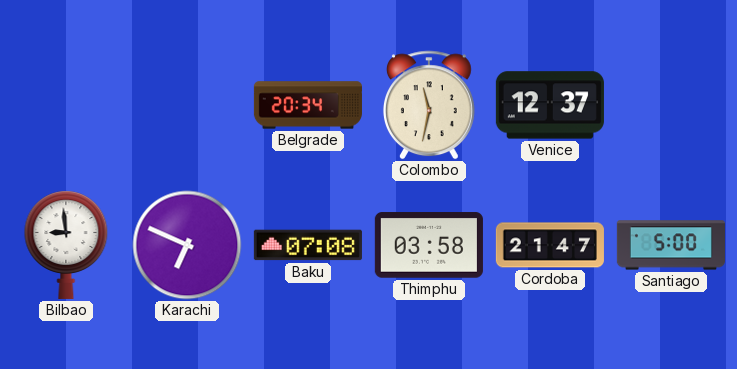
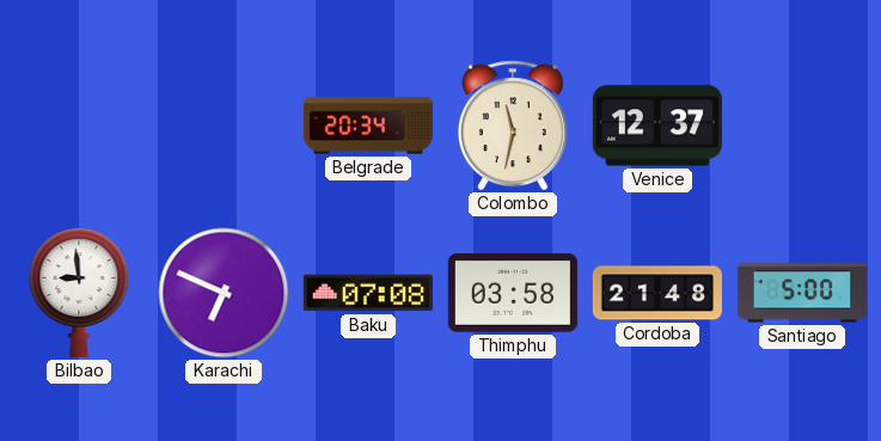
Cordoba: 21:47 -> 21:48
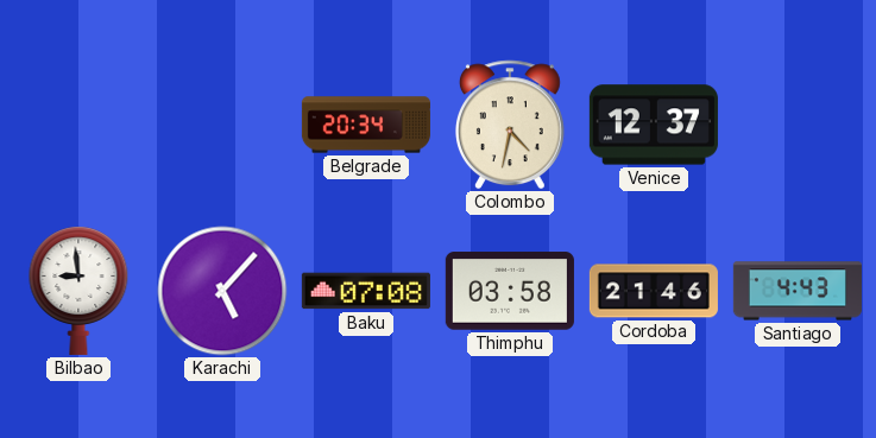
Colombo: 11:32 -> 4:32
Karachi: 6:49 -> 5:07
Cordoba: 21:48 -> 21:46
Santiago: 5:00 -> 4:43
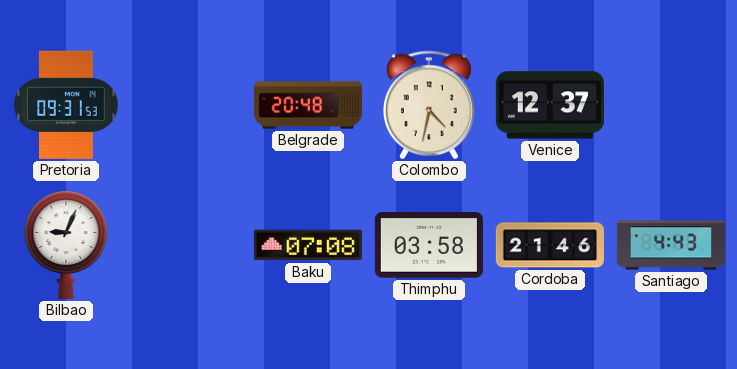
Pretoria: none -> 09:31
Belgrade: 20:34 -> 20:48
Bilbao: 8:59 -> 9:04
Karachi: 5:07 -> none
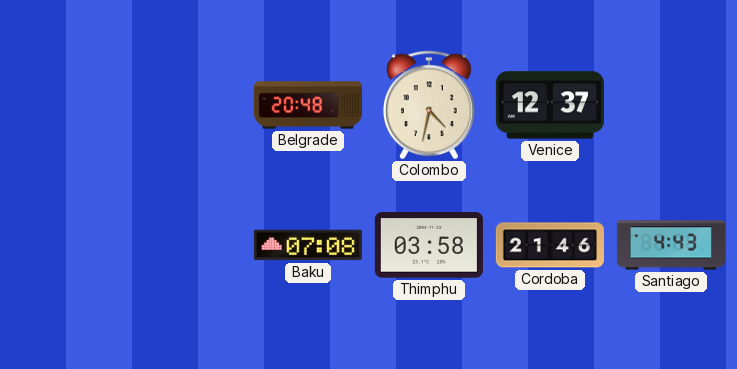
Pretoria: 09:31 -> none
Bilbao: 9:04 -> none
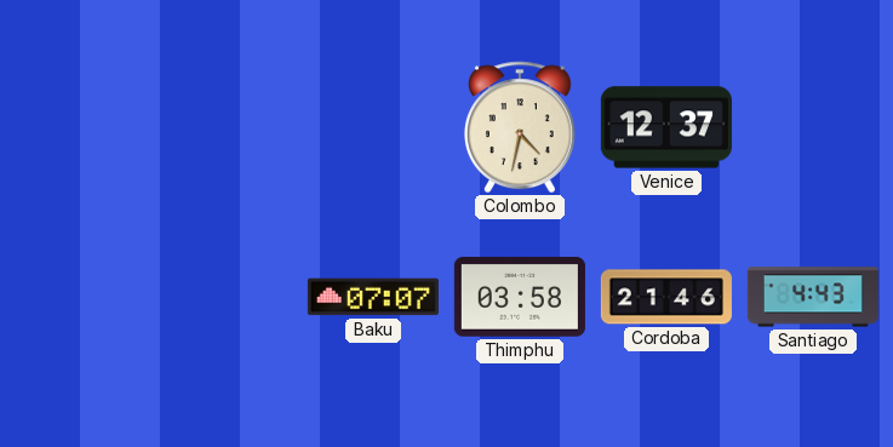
Belgrade: 20:48 -> none
Baku: 07:08 -> 07:07
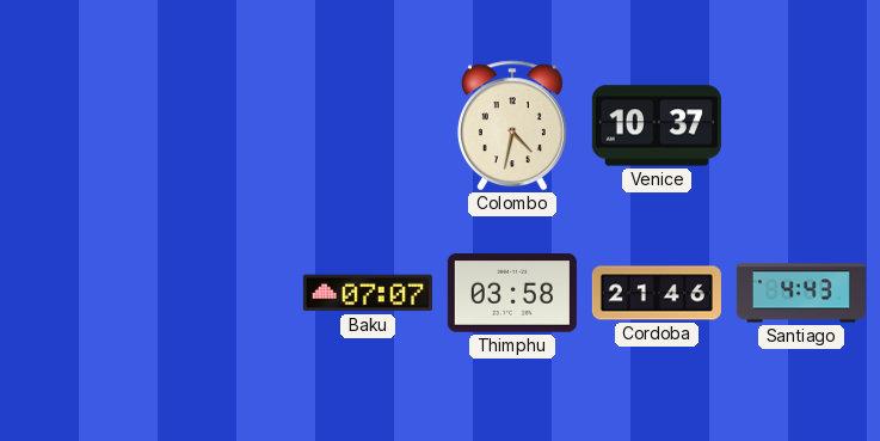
Venice: 12:37 -> 10:37
